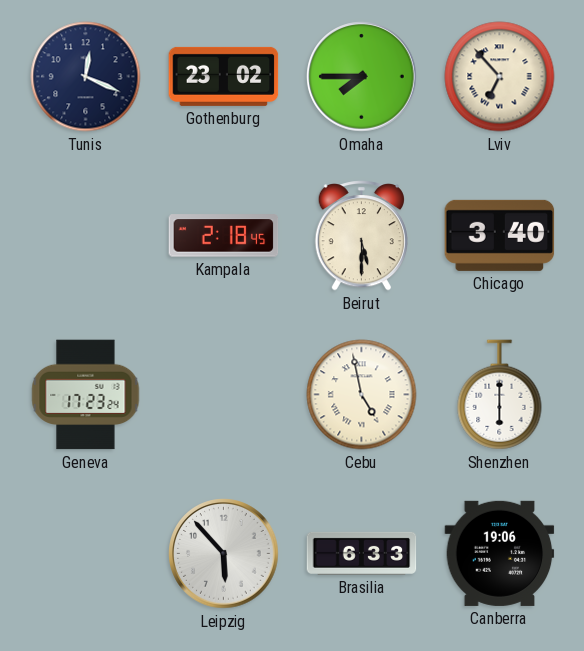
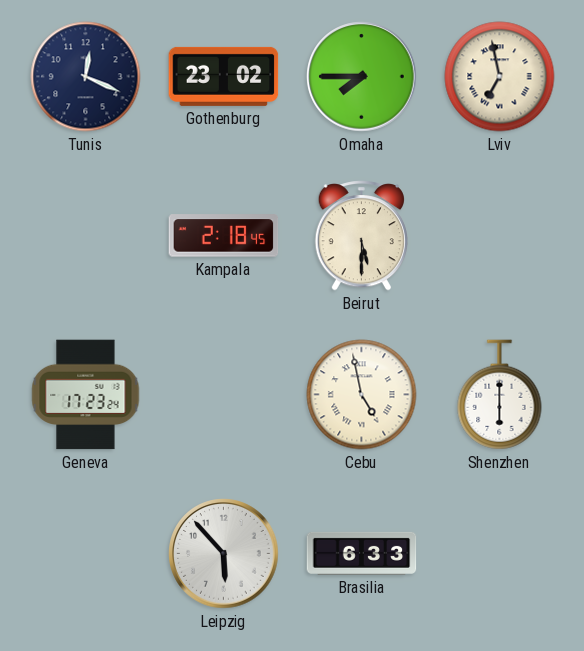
Lviv: 6:53 -> 6:58
Chicago: 3:40 -> none
Canberra: 19:06 -> none
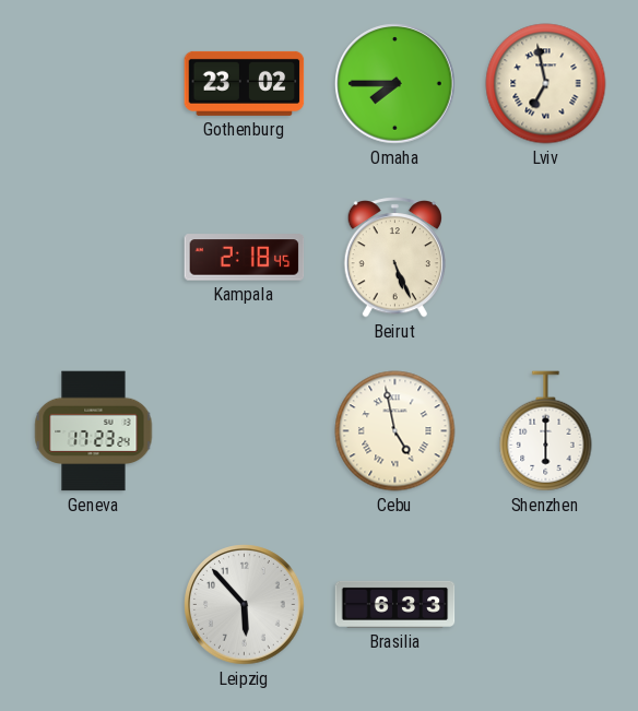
Tunis: 12:19 -> none
Beirut: 5:30 -> 5:26
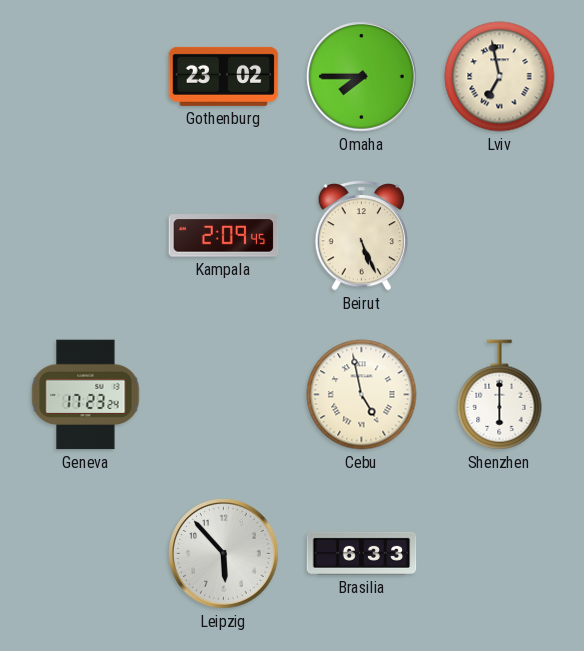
Kampala: 2:18 -> 2:09
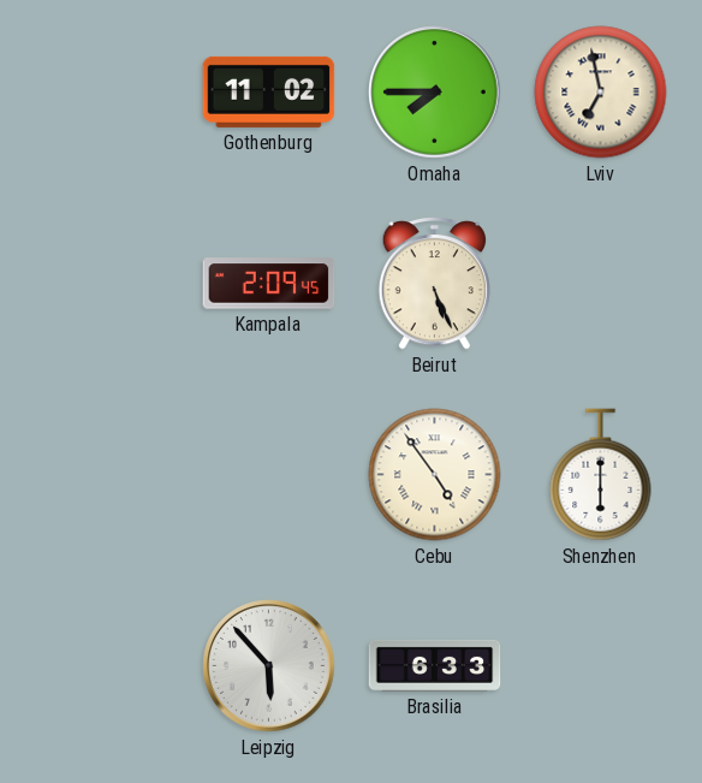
Gothenburg: 23:02 -> 11:02
Geneva: 17:23 -> none
Cebu: 4:58 -> 4:54
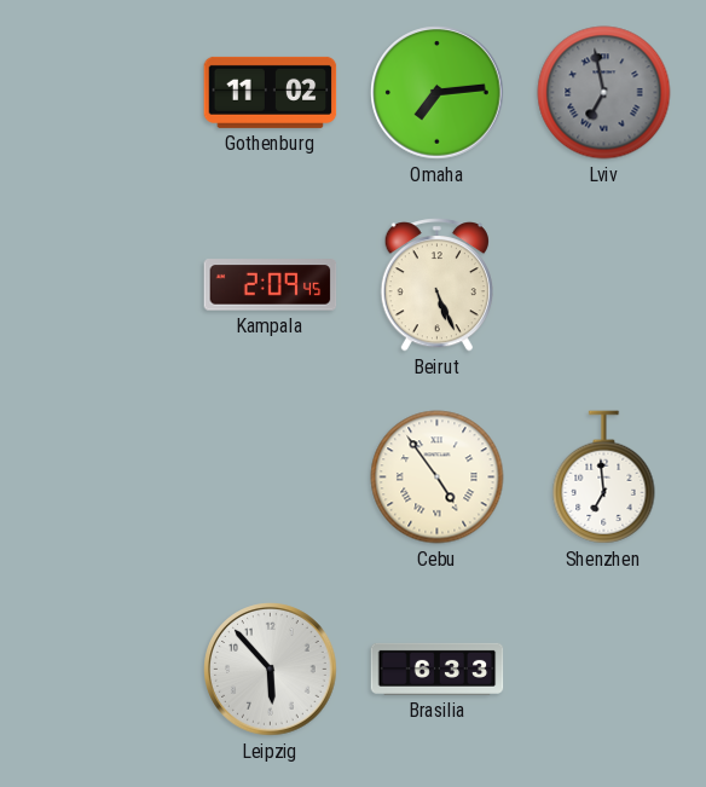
Omaha: 7:45 -> 7:14
Lviv dial: cream -> grey
Shenzhen: 6:00 -> 6:59
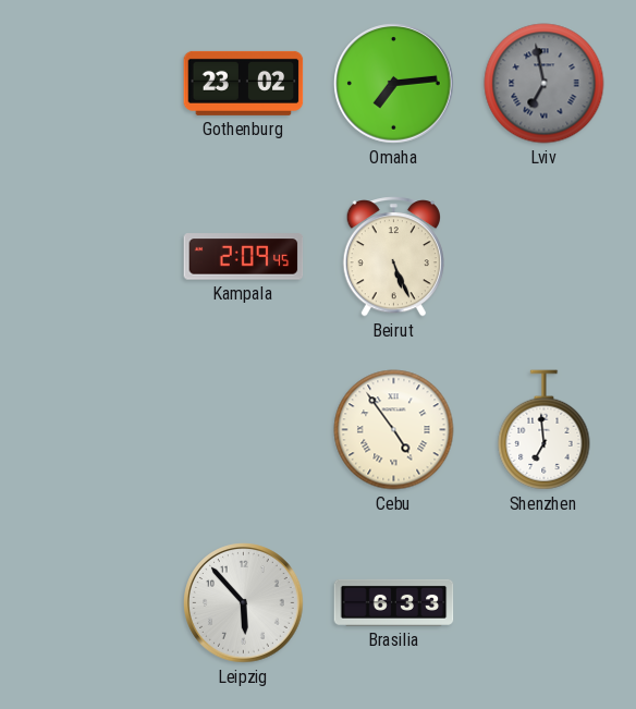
Gothenburg: 11:02 -> 23:02
